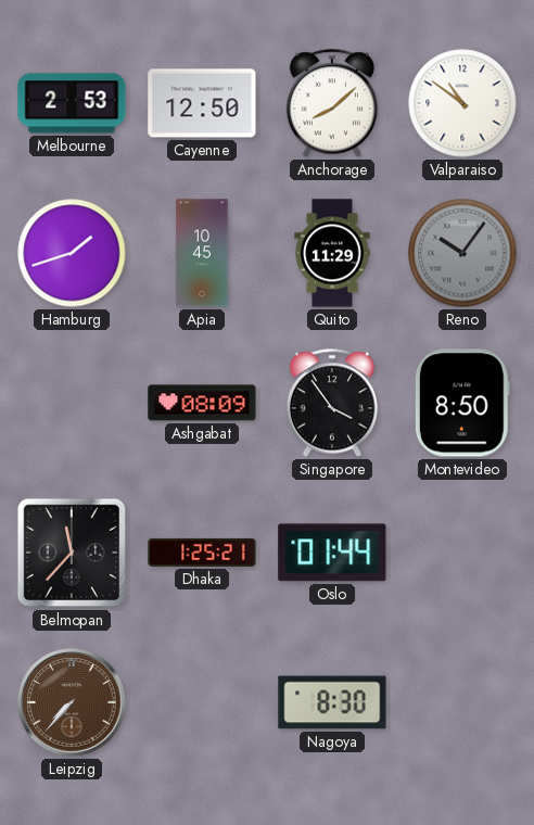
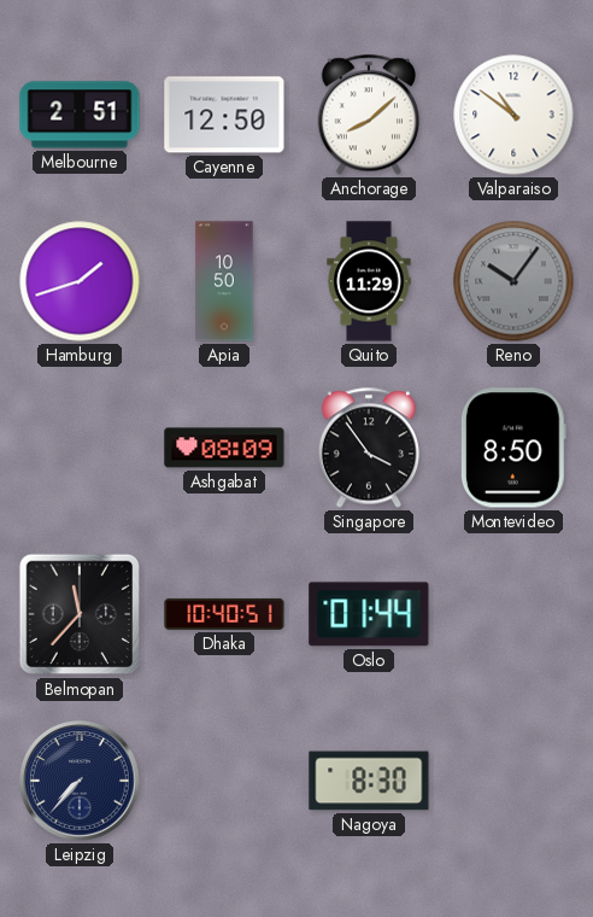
Melbourne: 2:53 -> 2:51
Apia: 10:45 -> 10:50
Dhaka: 1:25 -> 10:40
Leipzig dial: brown -> navy
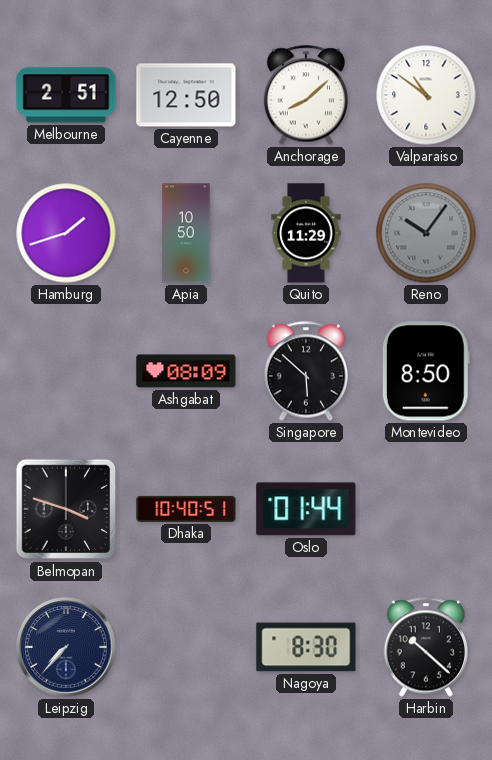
Singapore: 3:54 -> 5:52
Belmopan: 11:37 -> 3:48
Harbin: none -> 10:22
